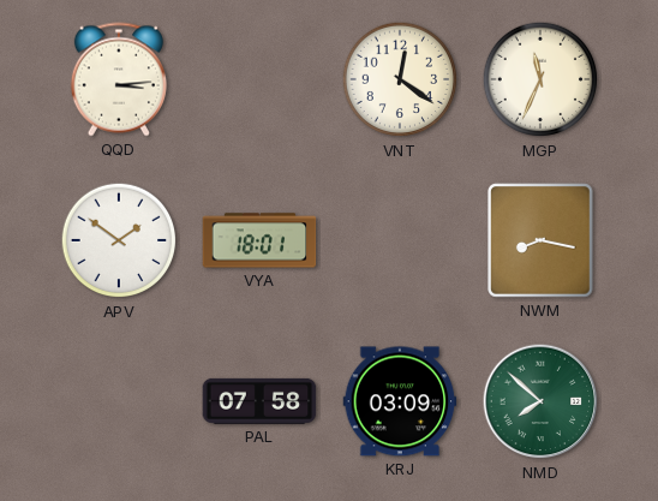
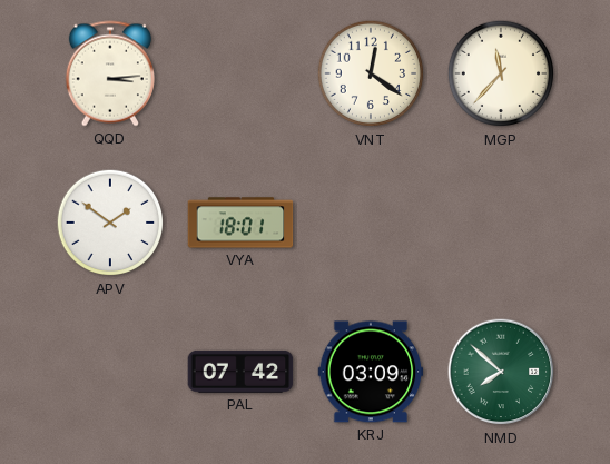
MGP: 11:34 -> 11:37
NWM: 8:17 -> none
PAL: 07:58 -> 07:42
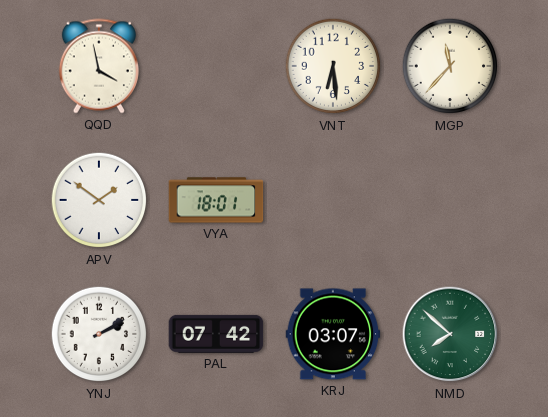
QQD: 3:14 -> 3:58
VNT: 12:21 -> 6:29
YNJ: none -> 2:10
KRJ: 03:09 -> 03:07
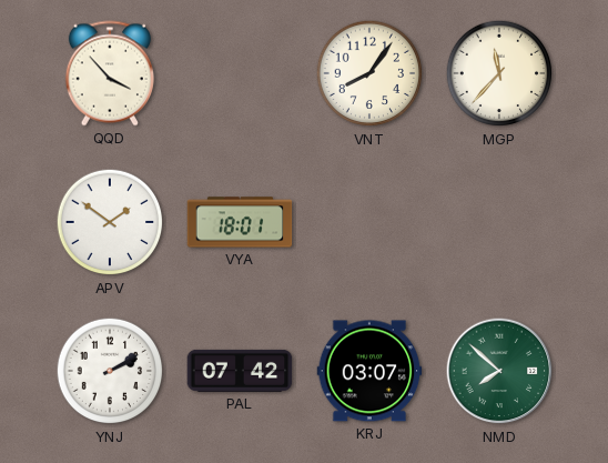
QQD: 3:58 -> 3:53
VNT: 6:29 -> 8:06
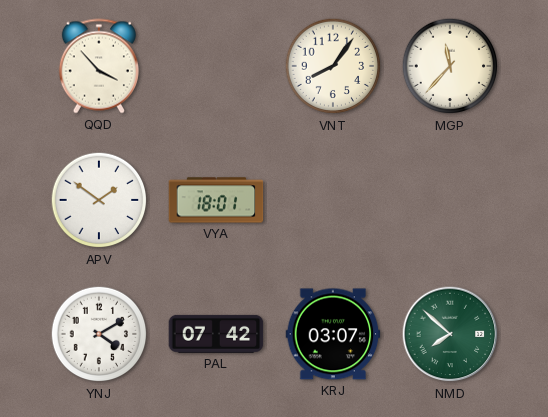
YNJ: 2:10 -> 4:10
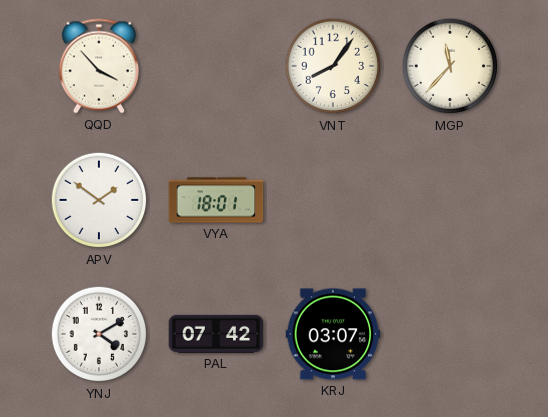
NMD: 7:52 -> none
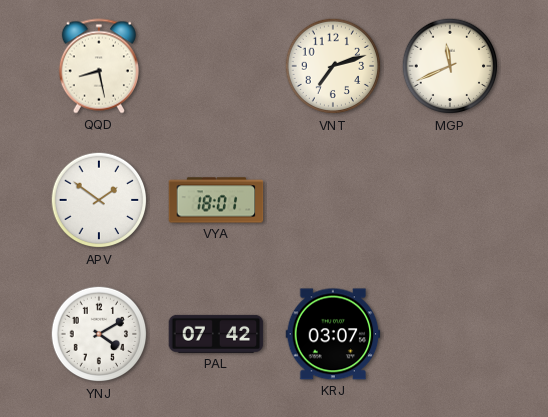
QQD: 3:53 -> 8:28
VNT: 8:06 -> 7:12
MGP: 11:37 -> 11:41
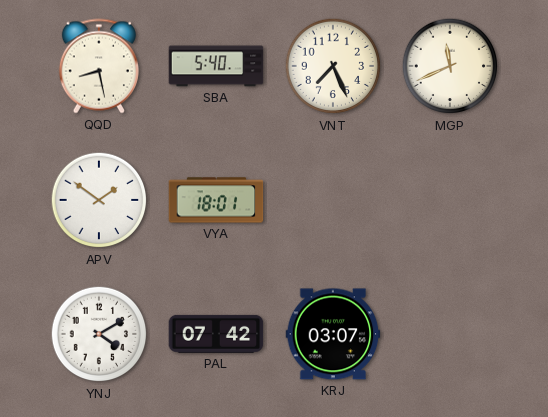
SBA: none -> 5:40
VNT: 7:12 -> 7:26
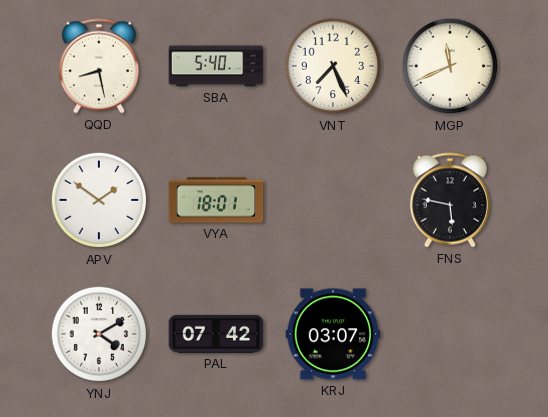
FNS: none -> 5:47
